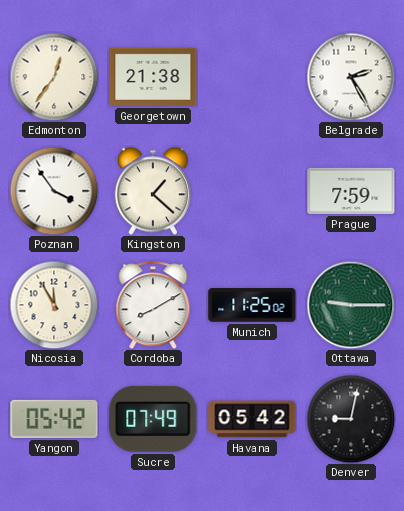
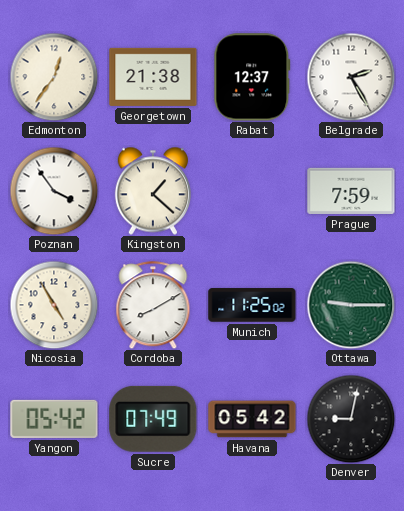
Rabat: none -> 12:37
Nicosia: 11:55 -> 4:55
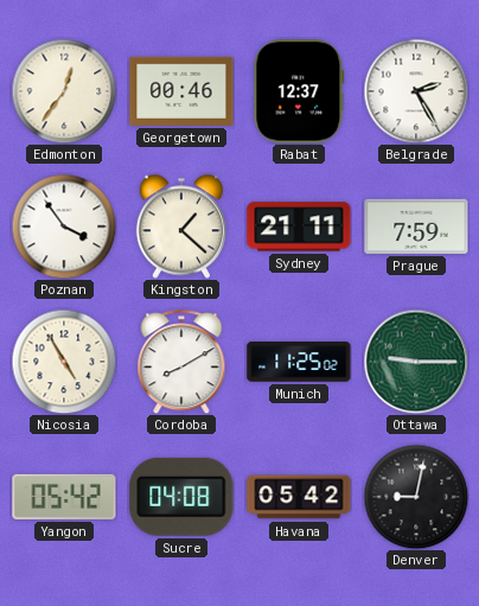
Georgetown: 21:38 -> 00:46
Sydney: none -> 21:11
Sucre: 07:49 -> 04:08
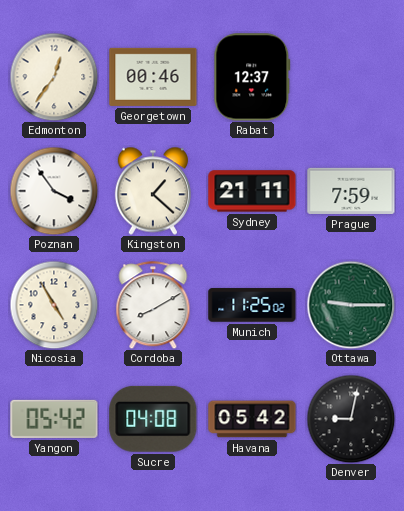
Belgrade: 2:25 -> none
